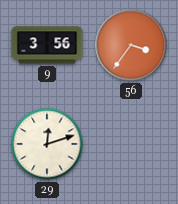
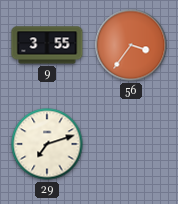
9: 3:56 -> 3:55
29: 12:12 -> 7:12
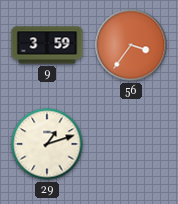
9: 3:55 -> 3:59
29: 7:12 -> 1:12
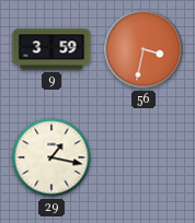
56: 3:36 -> 3:32
29: 1:12 -> 1:17
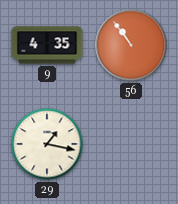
9: 3:59 -> 4:35
56: 3:32 -> 10:54
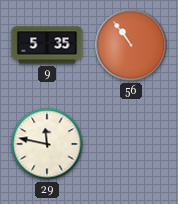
9: 4:35 -> 5:35
29: 1:17 -> 11:47
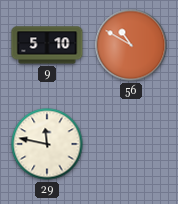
9: 5:35 -> 5:10
56: 10:54 -> 10:50
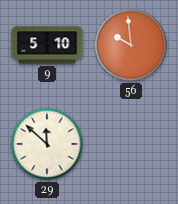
56: 10:50 -> 9:59
29: 11:47 -> 11:52
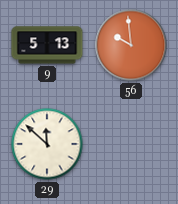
9: 5:10 -> 5:13
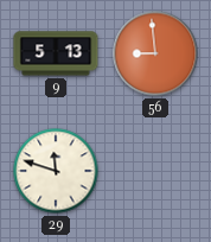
56: 9:59 -> 8:59
29: 11:52 -> 11:48
